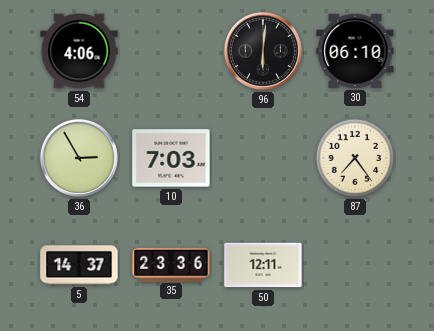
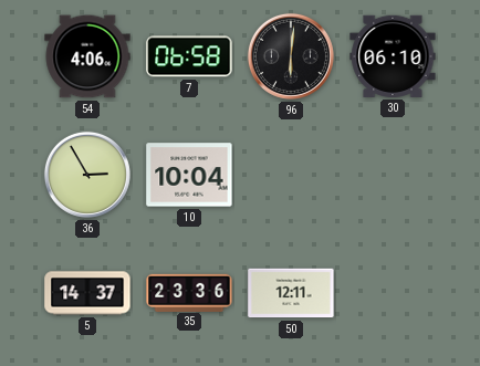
7: none -> 06:58
10: 7:03 -> 10:04
87: 7:24 -> none
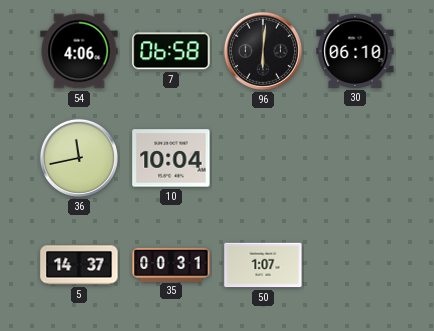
36: 2:55 -> 11:43
35: 23:36 -> 00:31
50: 12:11 -> 1:07
